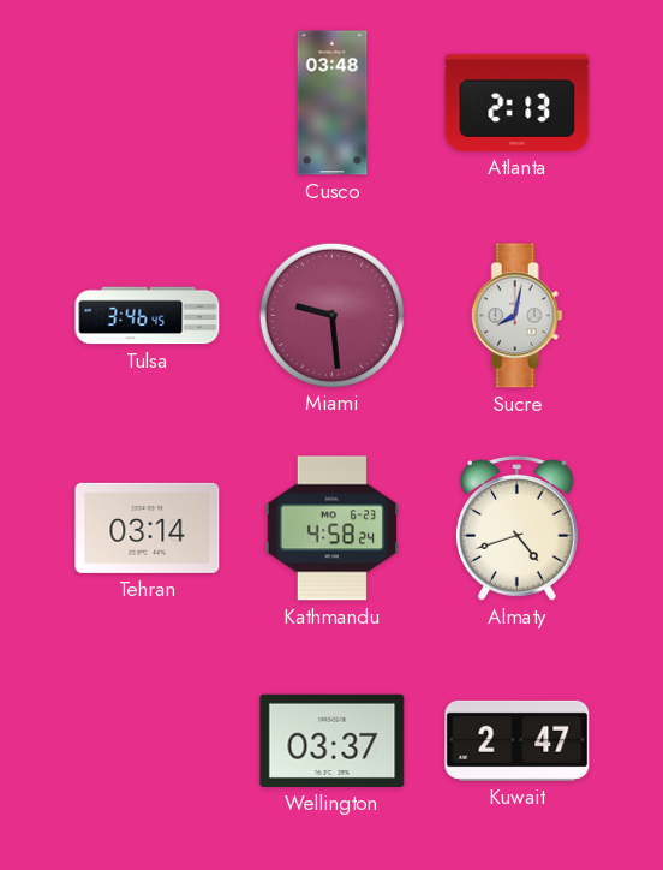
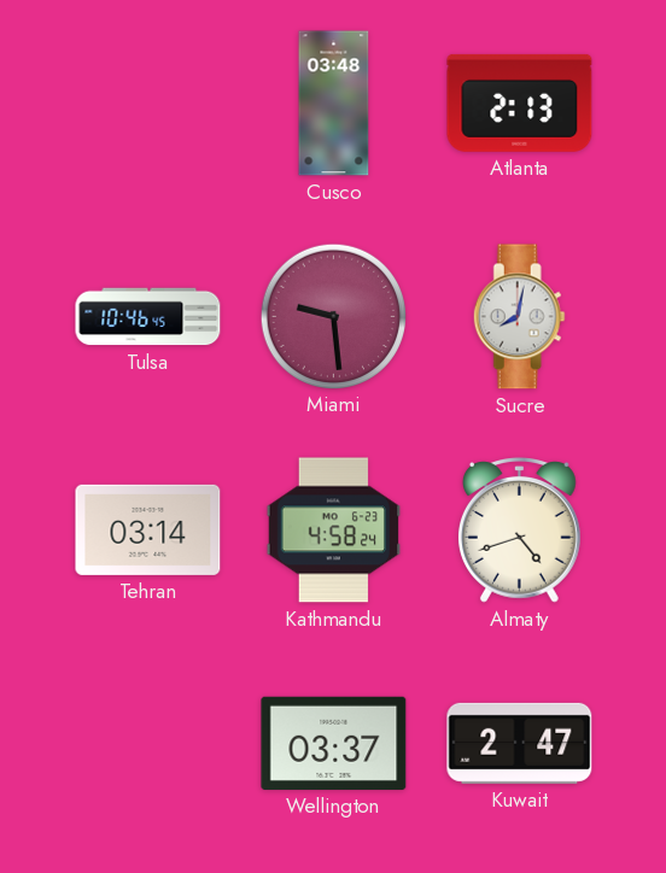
Tulsa: 3:46 -> 10:46
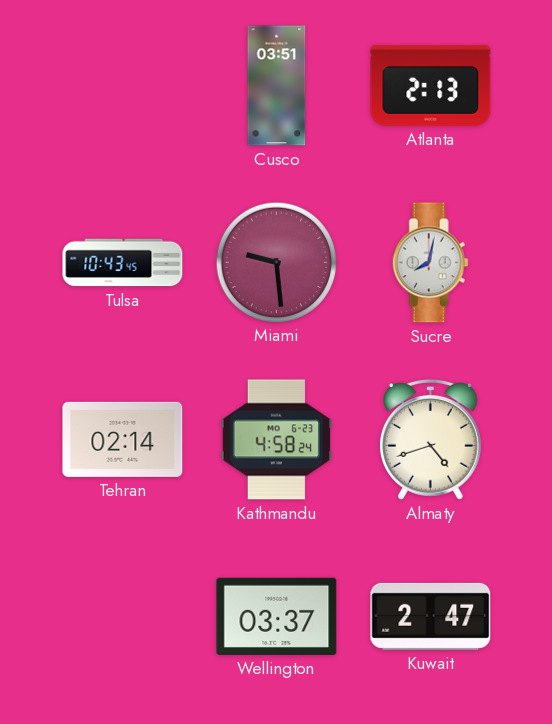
Cusco: 03:48 -> 03:51
Tulsa: 10:46 -> 10:43
Tehran: 03:14 -> 02:14
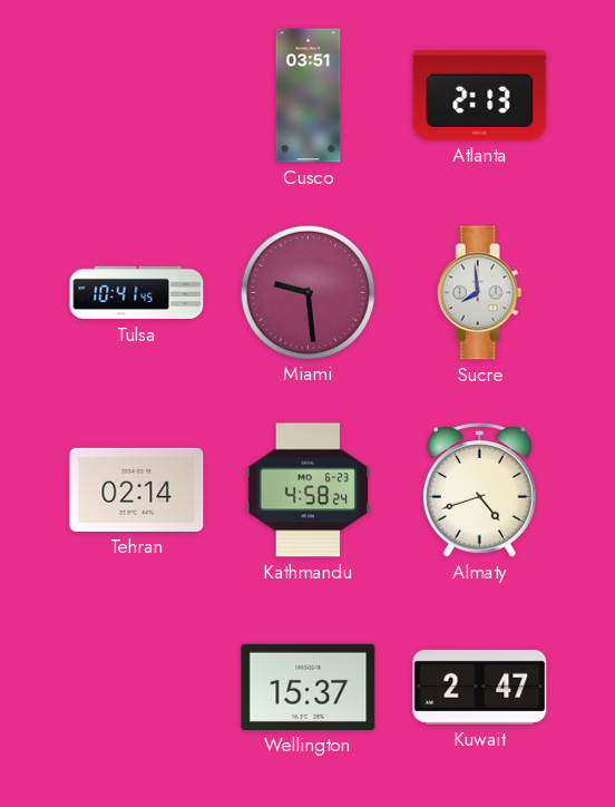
Tulsa: 10:43 -> 10:41
Sucre: 8:02 -> 7:59
Wellington: 03:37 -> 15:37
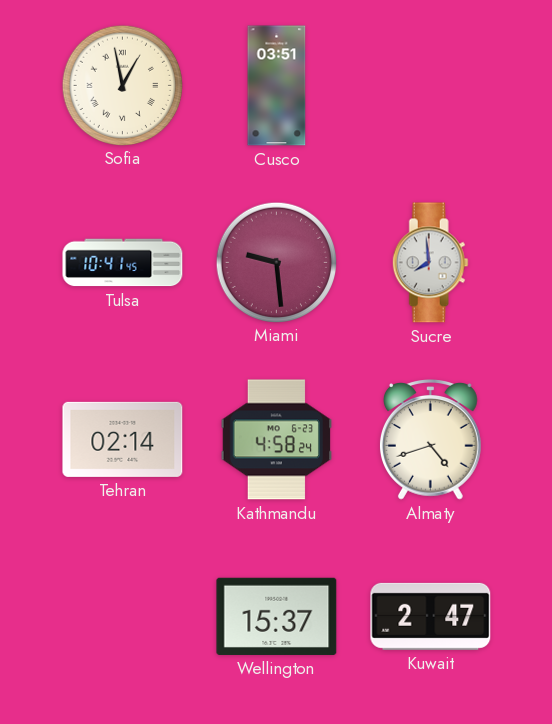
Sofia: none -> 12:58
Atlanta: 2:13 -> none
